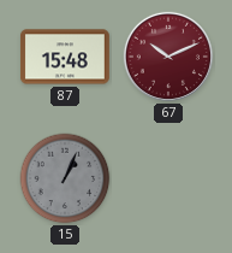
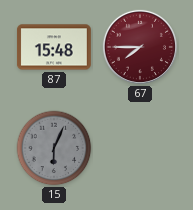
67: 10:11 -> 7:45
15: 1:04 -> 6:04
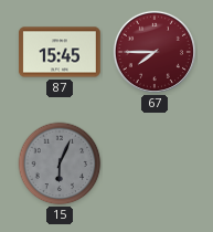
87: 15:48 -> 15:45
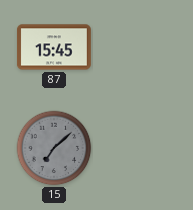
67: 7:45 -> none
15: 6:04 -> 7:08
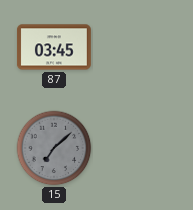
87: 15:45 -> 03:45
